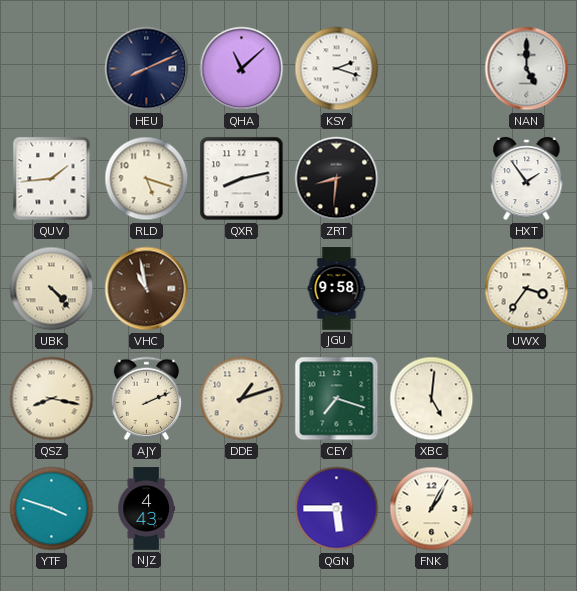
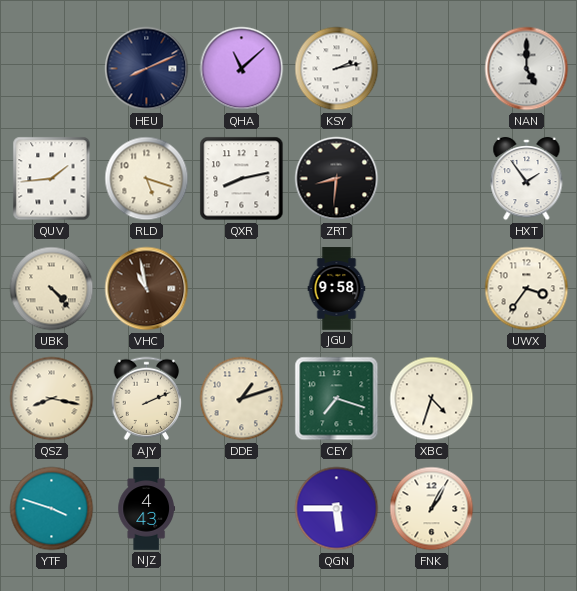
KSY: 2:18 -> 2:13
XBC: 5:01 -> 4:33
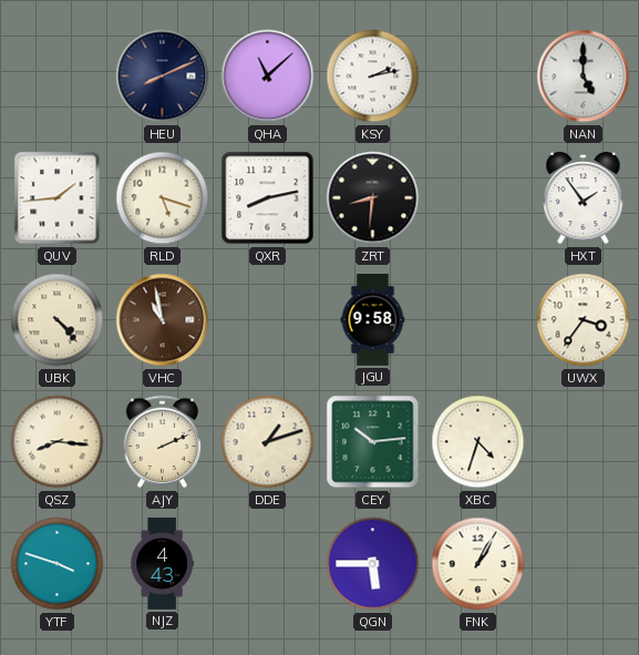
QSZ: 8:17 -> 8:16
CEY: 7:18 -> 10:14
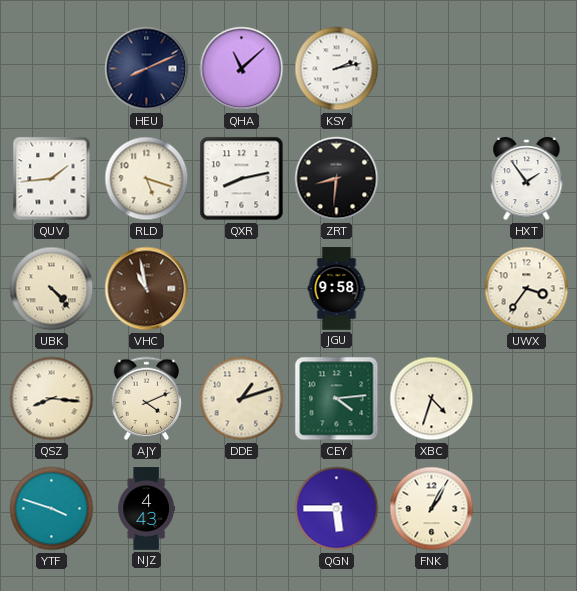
NAN: 5:00 -> none
AJY: 2:11 -> 4:11
CEY: 10:14 -> 4:14
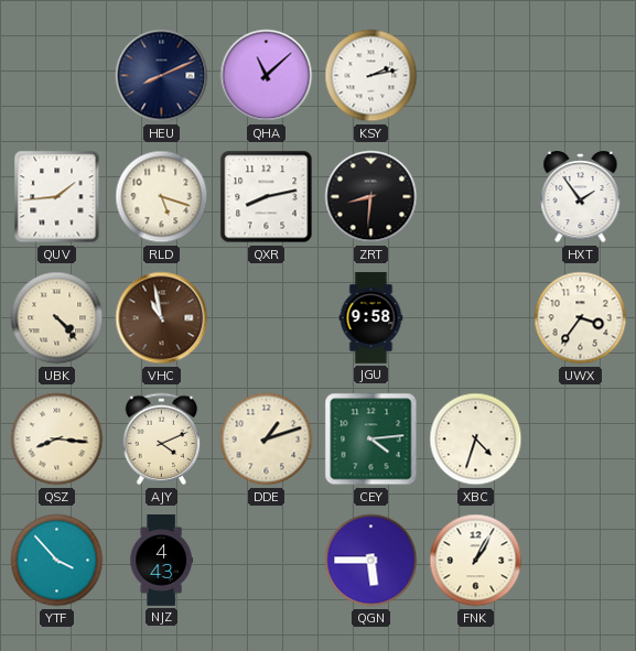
YTF: 3:48 -> 3:53
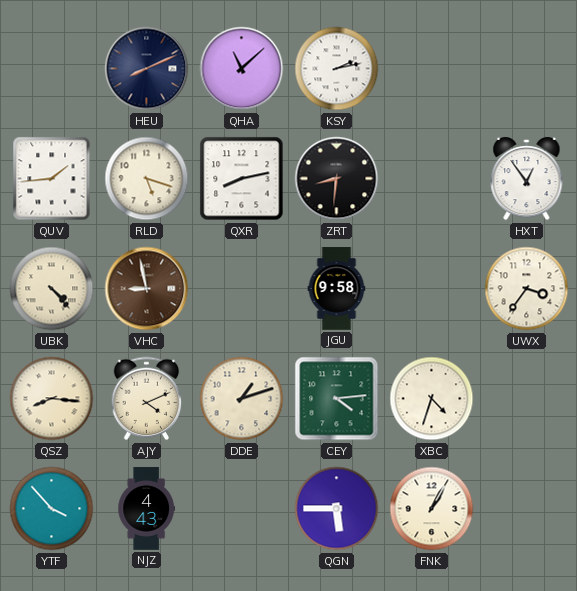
HXT: 1:54 -> 12:54
VHC: 10:58 -> 8:58
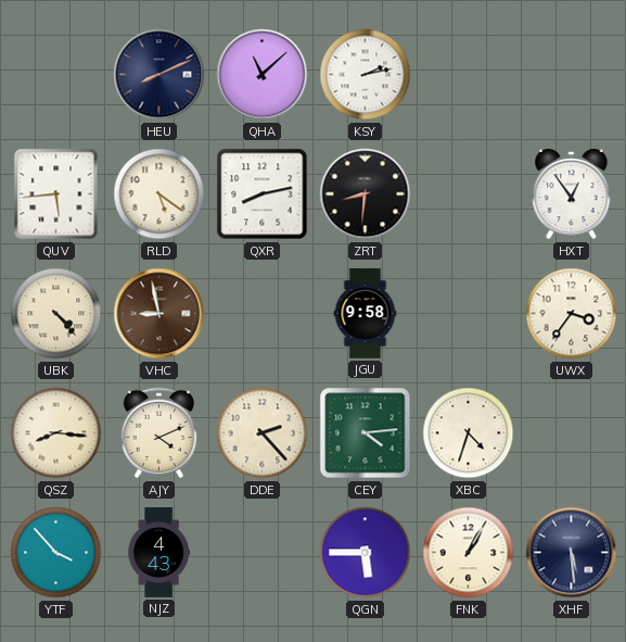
QUV: 1:44 -> 5:44
RLD: 5:18 -> 5:21
DDE: 1:12 -> 2:23
XHF: none -> 5:29
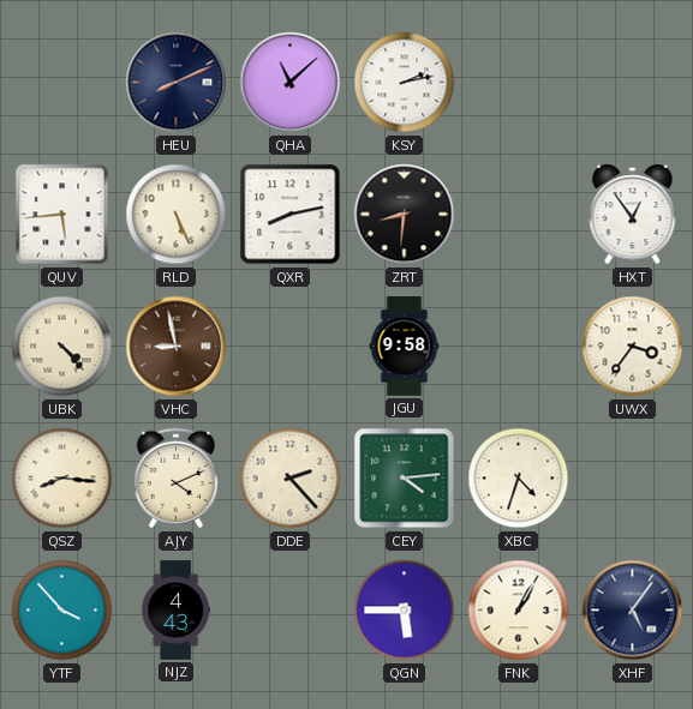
RLD: 5:21 -> 5:26
XHF: 5:29 -> 5:06
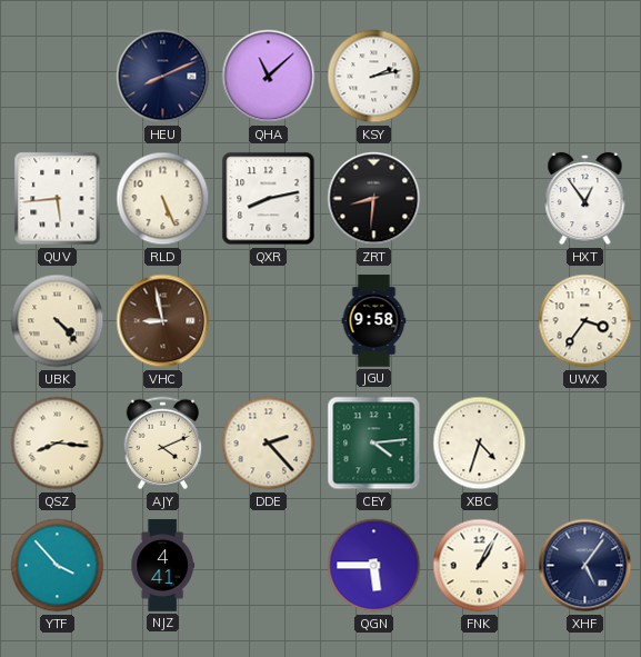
NJZ: 4:43 -> 4:41
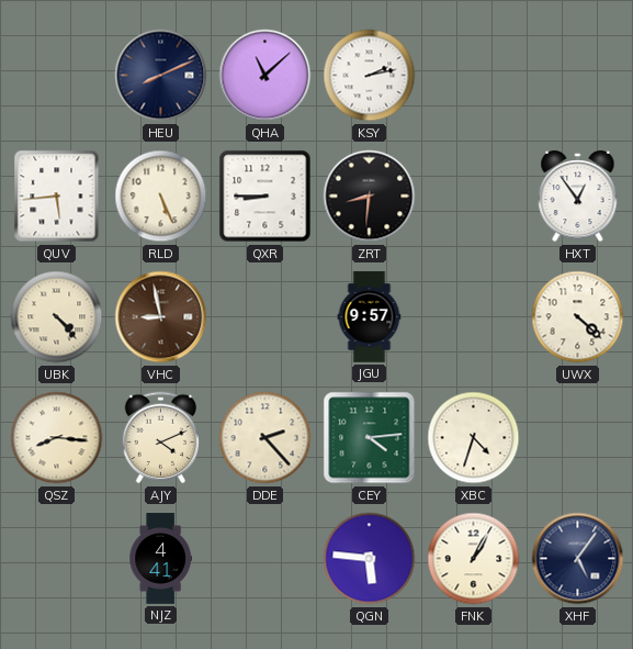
QXR: 8:13 -> 8:45
JGU: 9:58 -> 9:57
UWX: 3:36 -> 4:22
YTF: 3:53 -> none
QGN: 5:45 -> 5:46
